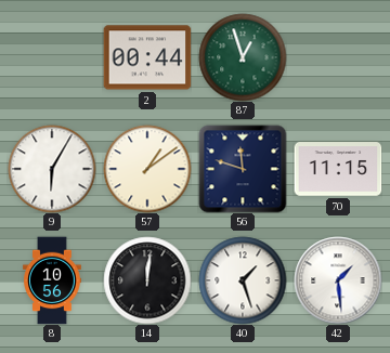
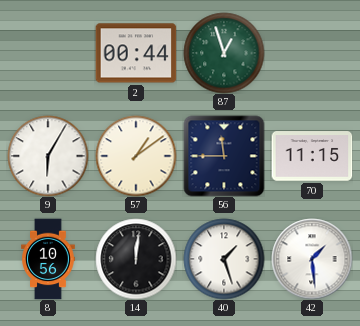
56: 11:48 -> 11:45
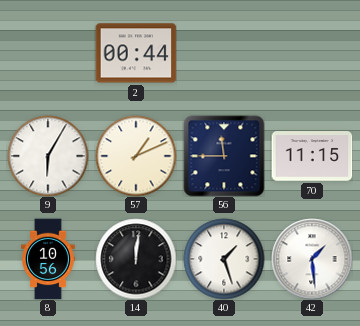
87: 12:57 -> none
57: 1:09 -> 1:11
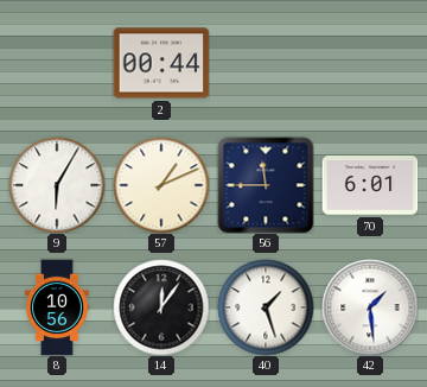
70: 11:15 -> 6:01
14: 12:01 -> 12:06
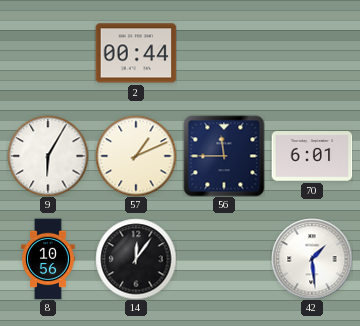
40: 1:27 -> none
